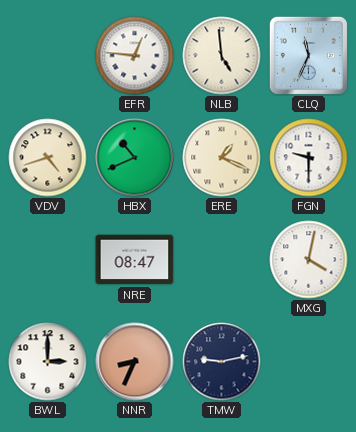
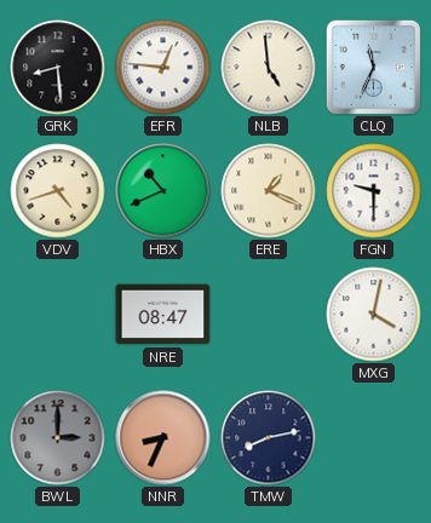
GRK: none -> 8:29
BWL dial: white -> grey
TMW: 9:13 -> 8:13
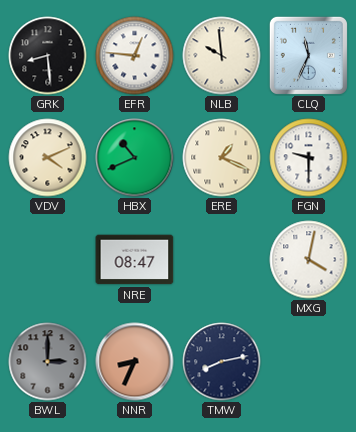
NLB: 4:59 -> 9:59
VDV: 4:42 -> 4:11
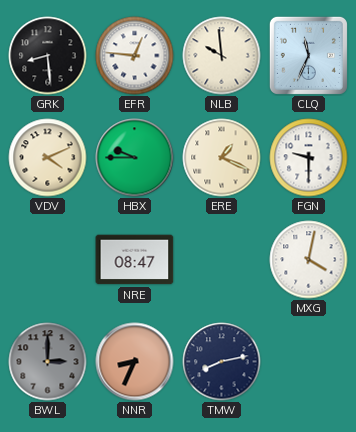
HBX: 10:41 -> 9:45
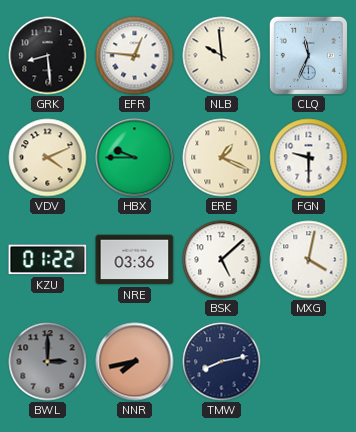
KZU: none -> 01:22
NRE: 08:47 -> 03:36
BSK: none -> 5:08
NNR: 8:34 -> 7:43
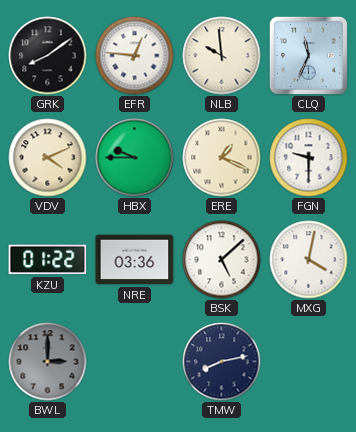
GRK: 8:29 -> 8:09
NNR: 7:43 -> none
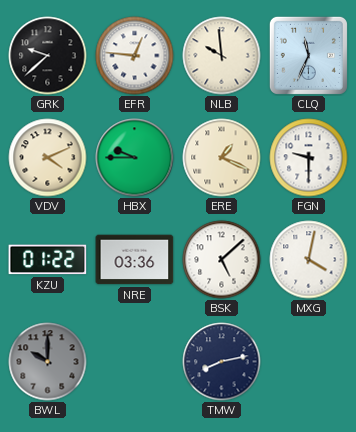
GRK: 8:09 -> 9:38
BWL: 3:00 -> 10:00
